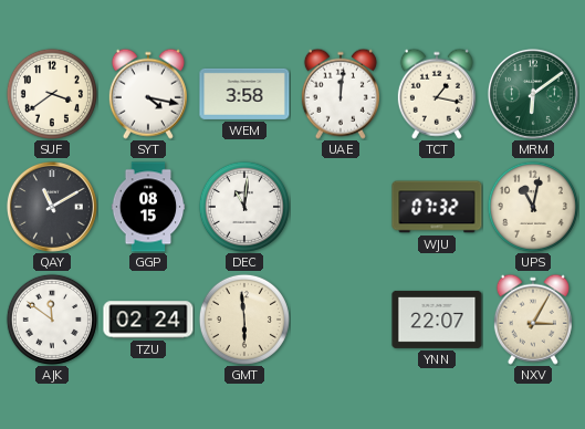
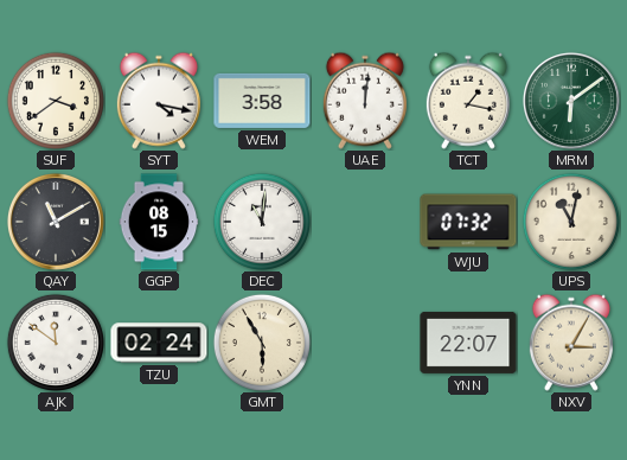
GMT: 5:59 -> 5:55
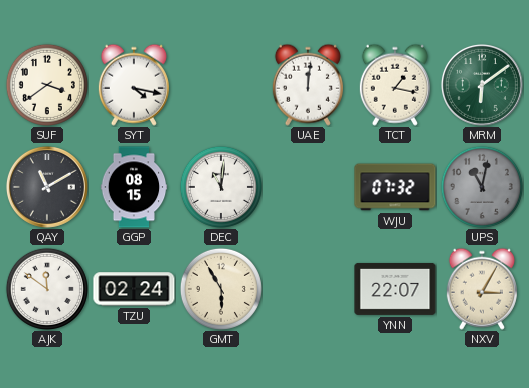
WEM: 3:58 -> none
UPS dial: cream -> grey
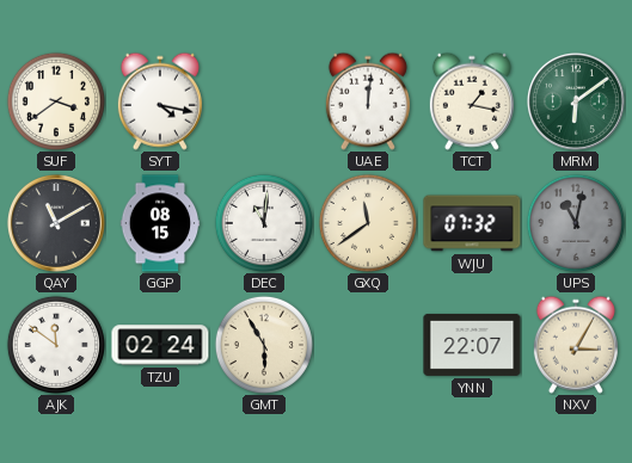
GXQ: none -> 11:39
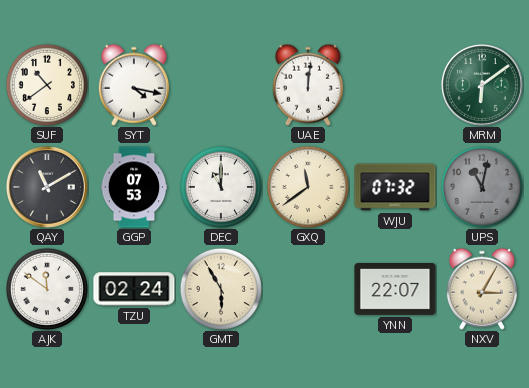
SUF: 3:39 -> 10:39
TCT: 1:17 -> none
GGP: 08:15 -> 07:53
DEC: 11:01 -> 11:00
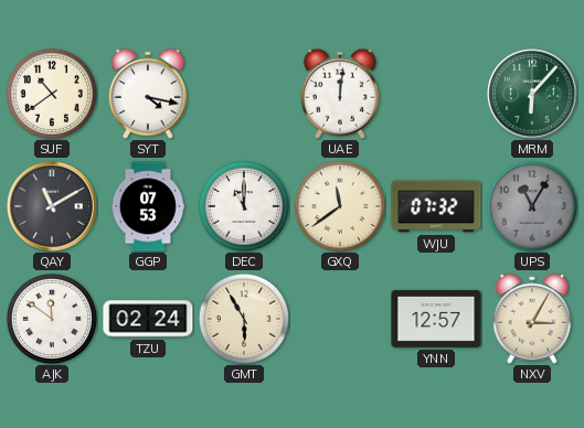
MRM: 6:09 -> 6:07
UPS: 11:02 -> 11:05
YNN: 22:07 -> 12:57
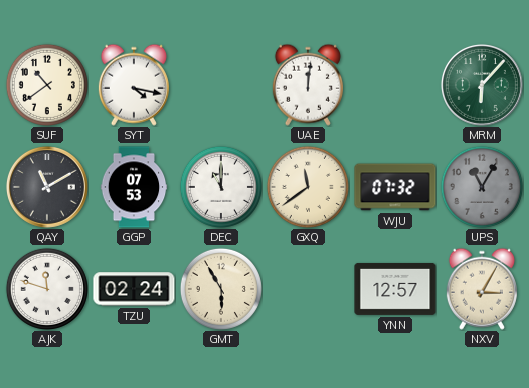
AJK: 11:51 -> 11:48
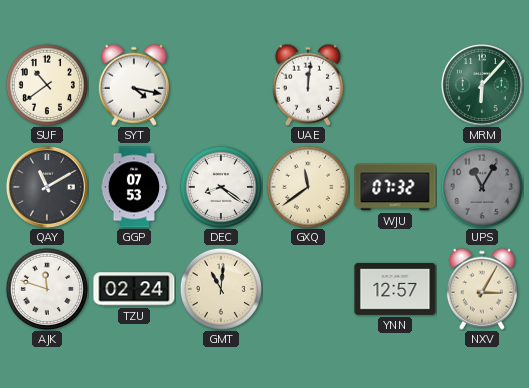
DEC: 11:00 -> 8:21
GMT: 5:55 -> 11:01
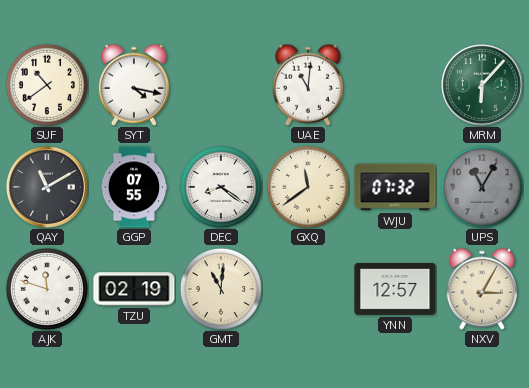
UAE: 12:01 -> 11:01
GGP: 07:53 -> 07:55
TZU: 02:24 -> 02:19
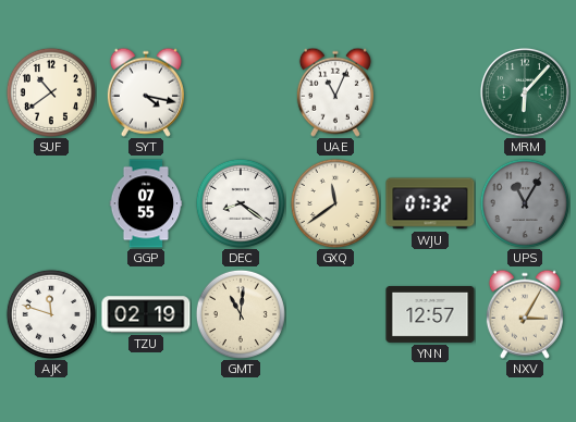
UAE: 11:01 -> 11:04
QAY: 11:10 -> none
